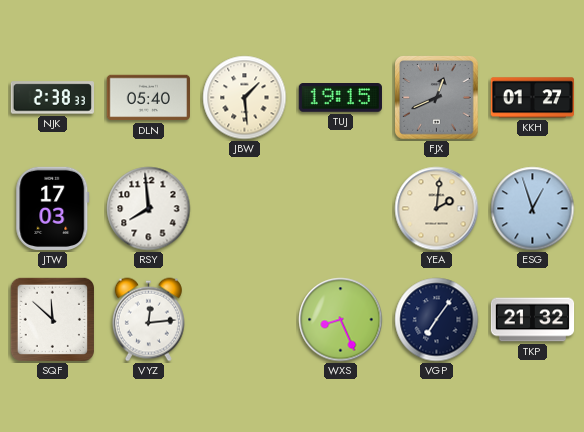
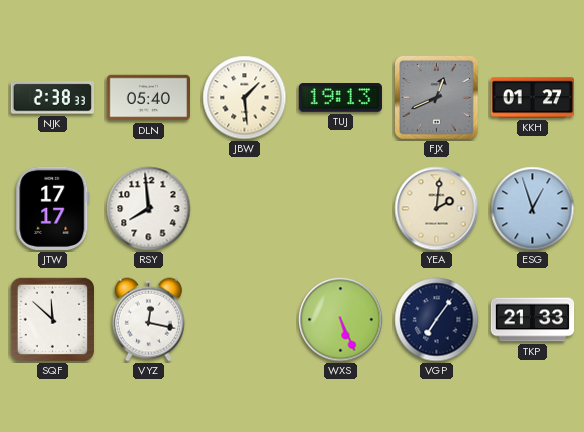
TUJ: 19:15 -> 19:13
JTW: 17:03 -> 17:17
VYZ: 12:14 -> 12:17
WXS: 8:26 -> 5:26
TKP: 21:32 -> 21:33
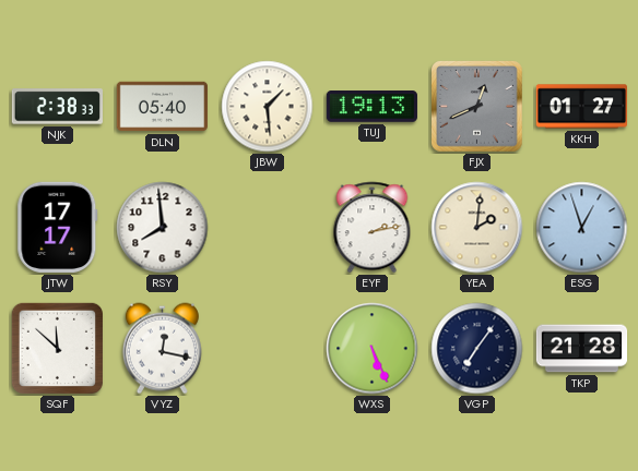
EYF: none -> 2:13
TKP: 21:33 -> 21:28
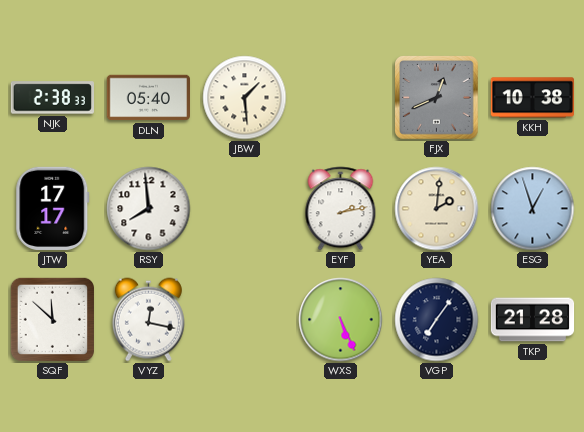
TUJ: 19:13 -> none
KKH: 01:27 -> 10:38
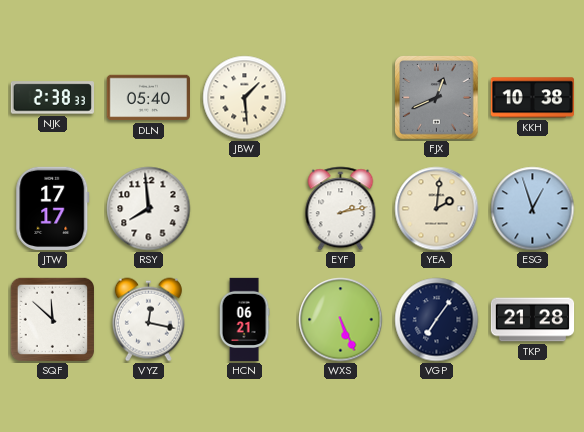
HCN: none -> 06:21
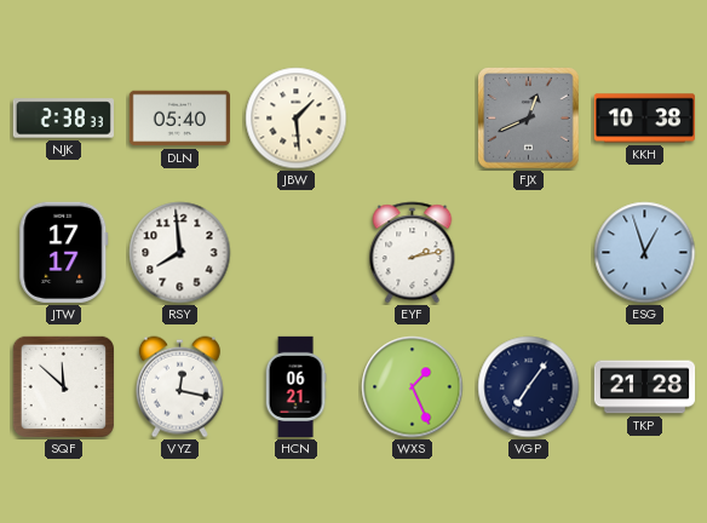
YEA: 2:01 -> none
WXS: 5:26 -> 1:26
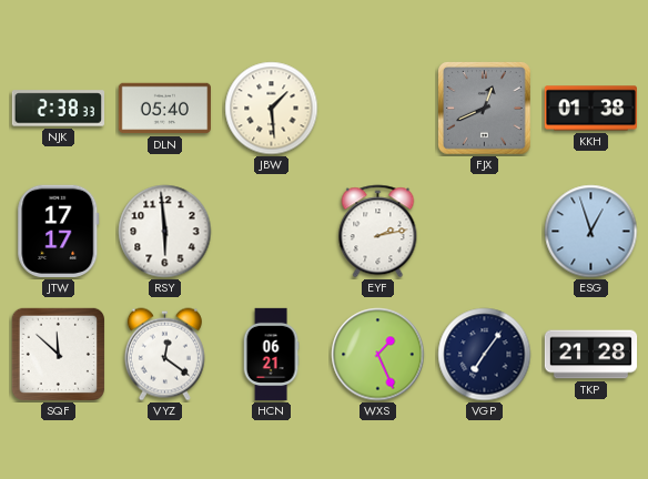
KKH: 10:38 -> 01:38
RSY: 7:59 -> 5:59
VYZ: 12:17 -> 12:21
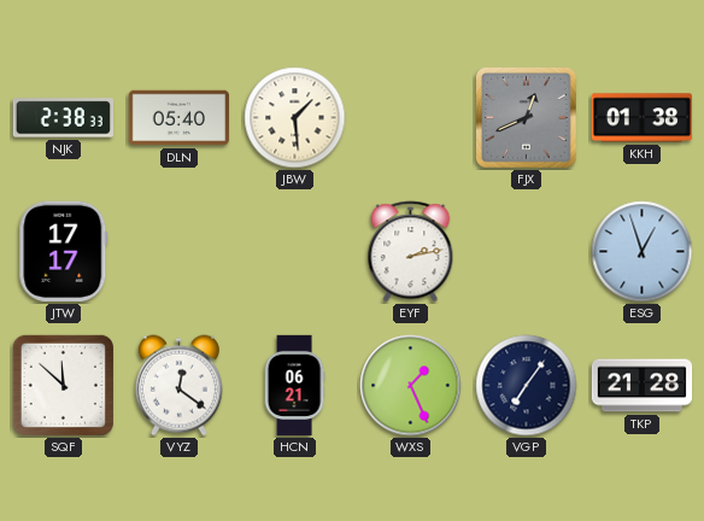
RSY: 5:59 -> none
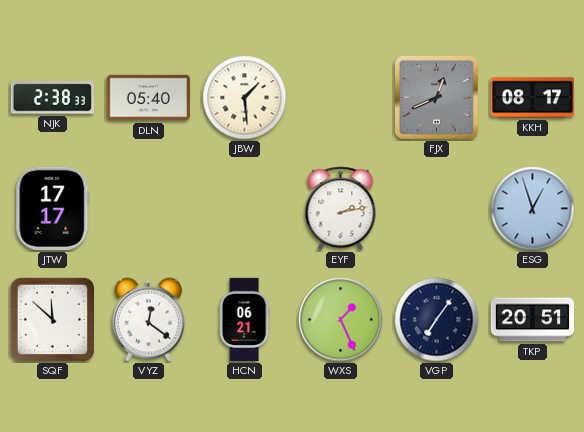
KKH: 01:38 -> 08:17
TKP: 21:28 -> 20:51
